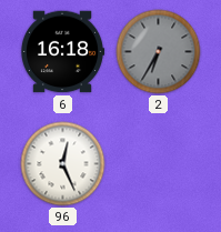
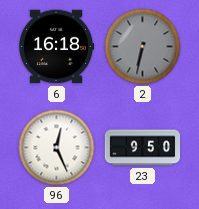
2: 6:35 -> 6:32
23: none -> 9:50
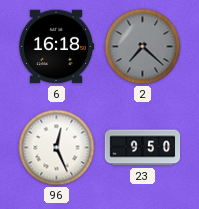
2: 6:32 -> 7:22
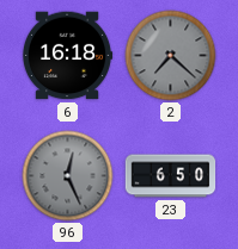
96 dial: white -> grey
23: 9:50 -> 6:50
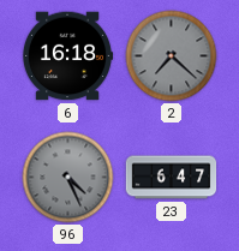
96: 12:26 -> 4:26
23: 6:50 -> 6:47
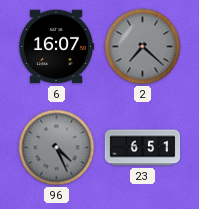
6: 16:18 -> 16:07
23: 6:47 -> 6:51
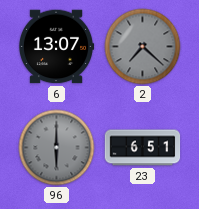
6: 16:07 -> 13:07
96: 4:26 -> 6:00
